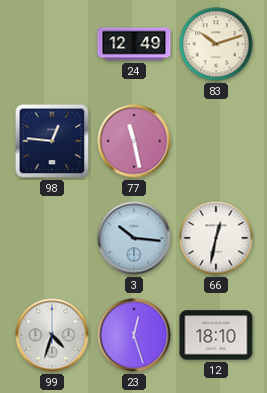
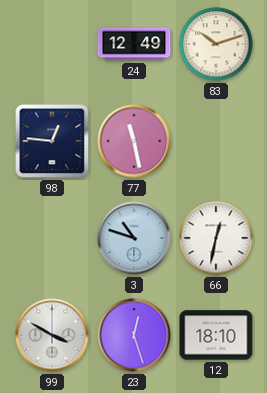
3: 10:16 -> 10:48
99: 4:33 -> 3:50
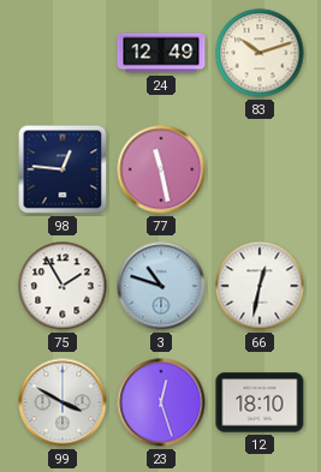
75: none -> 1:55
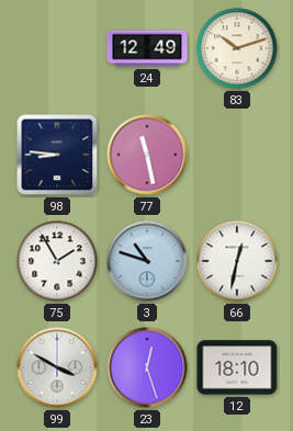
98: 12:46 -> 8:46
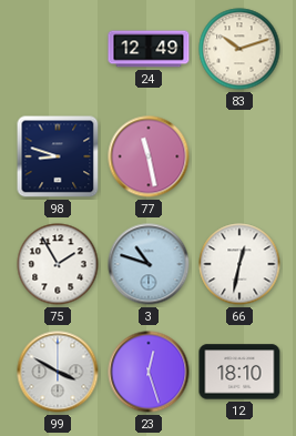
98: 8:46 -> 8:48
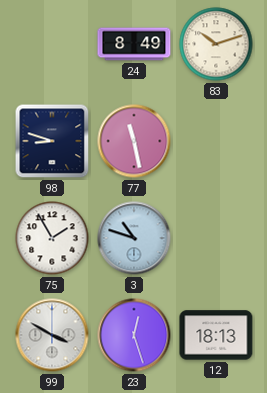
24: 12:49 -> 8:49
66: 12:32 -> none
12: 18:10 -> 18:13
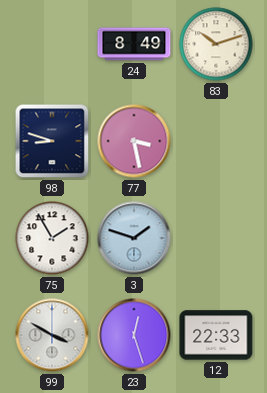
77: 11:28 -> 3:28
3: 10:48 -> 1:48
12: 18:13 -> 22:33
